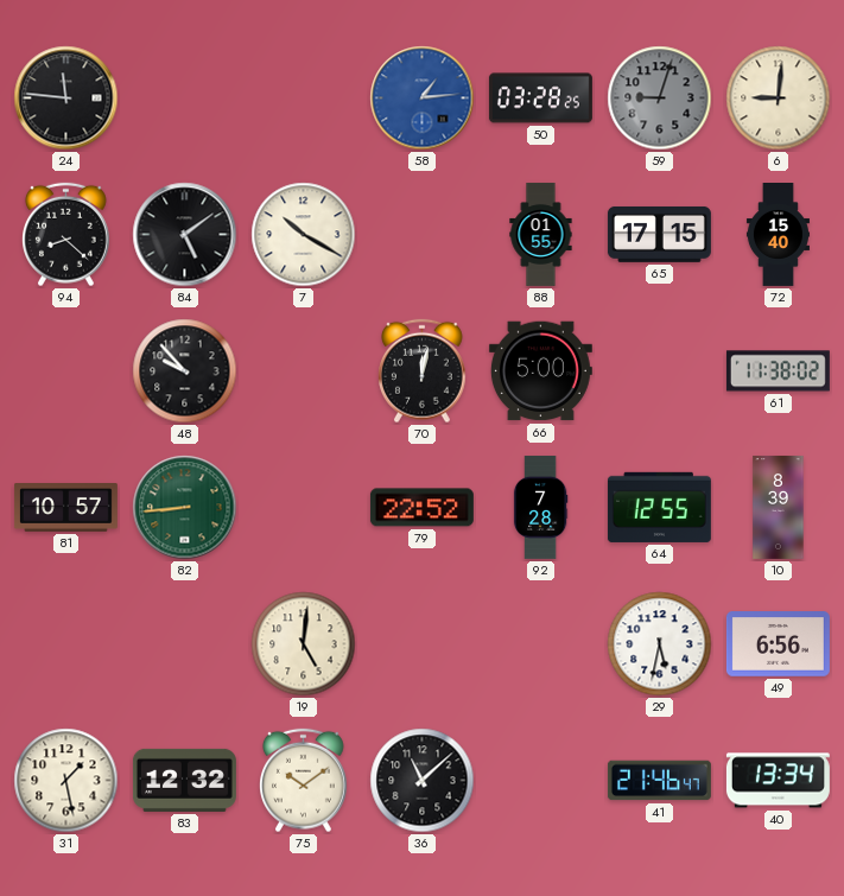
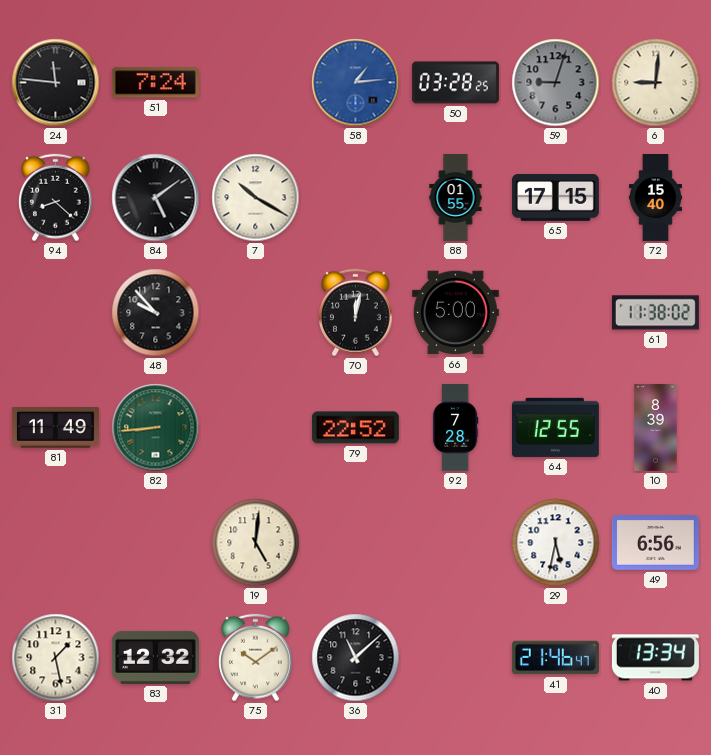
51: none -> 7:24
81: 10:57 -> 11:49
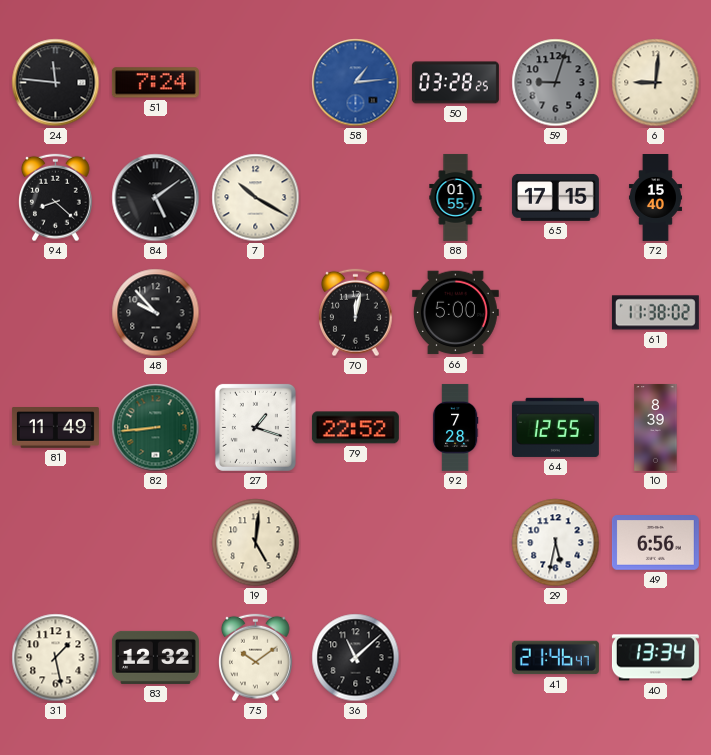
27: none -> 1:18
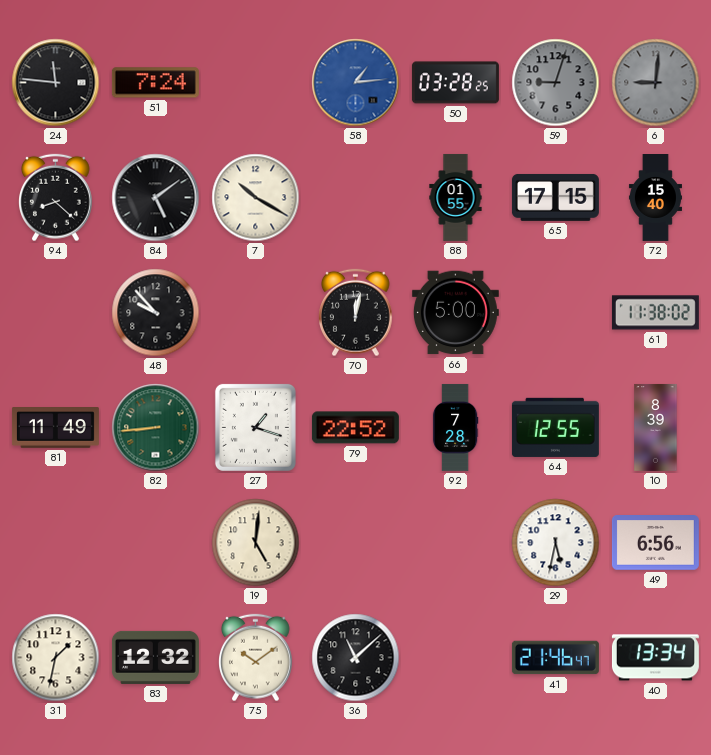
6 dial: cream -> grey
31: 1:28 -> 1:32
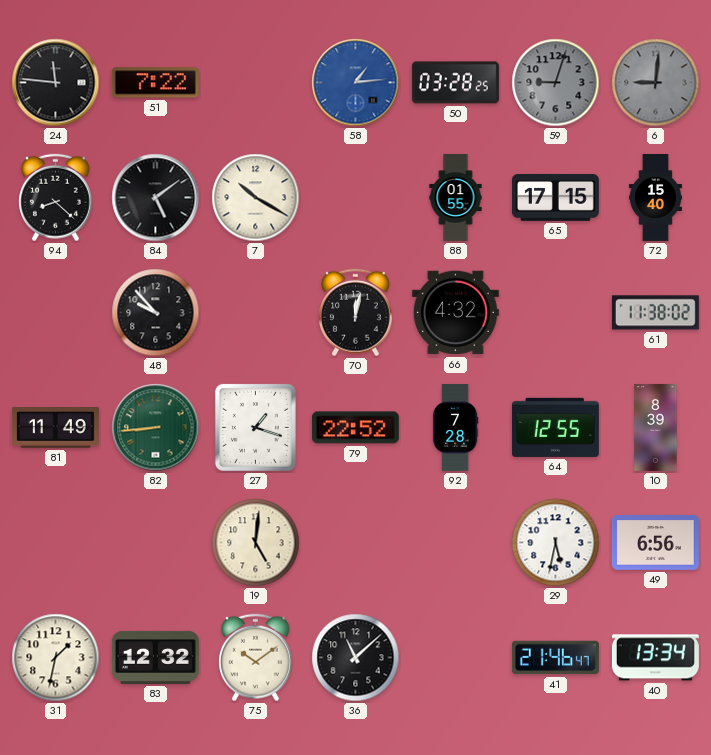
51: 7:24 -> 7:22
66: 5:00 -> 4:32
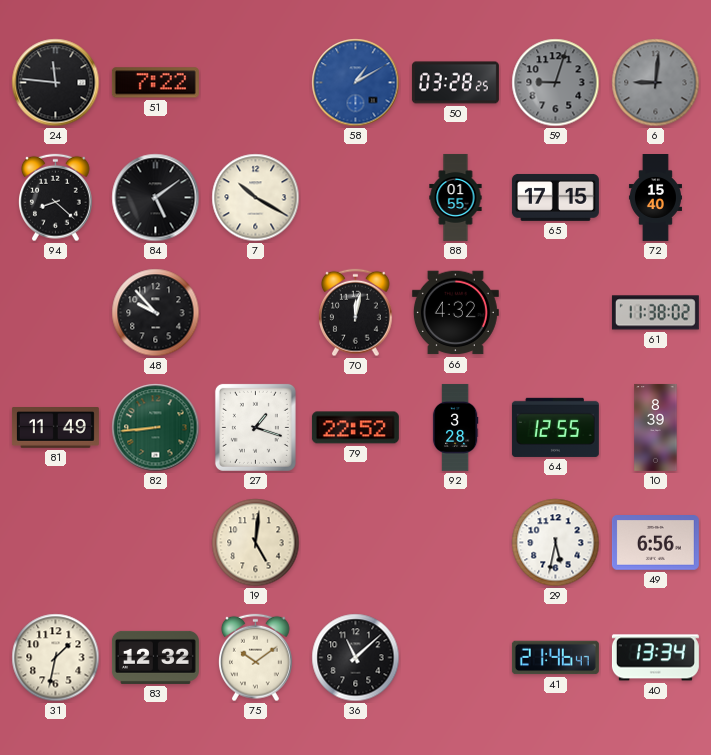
58: 1:14 -> 1:10
92: 7:28 -> 3:28
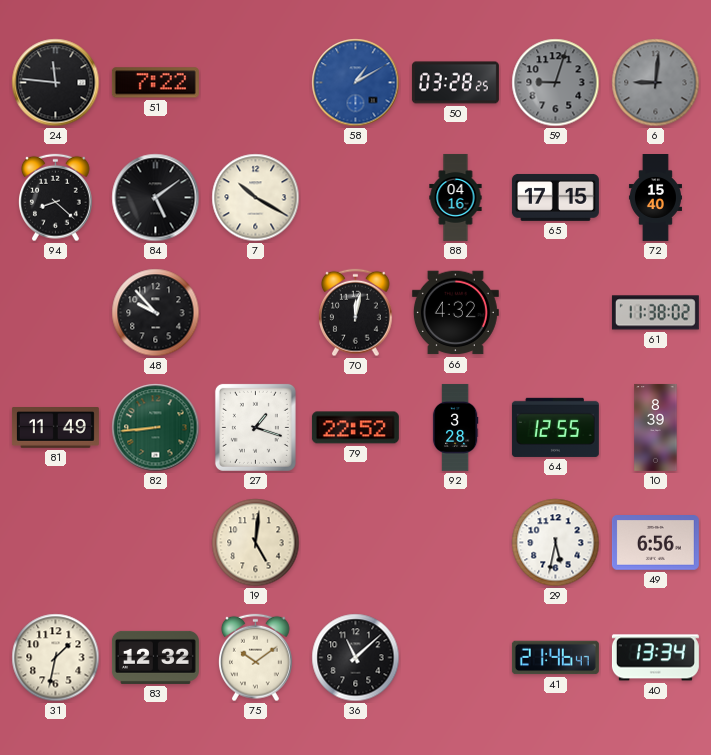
88: 01:55 -> 04:16
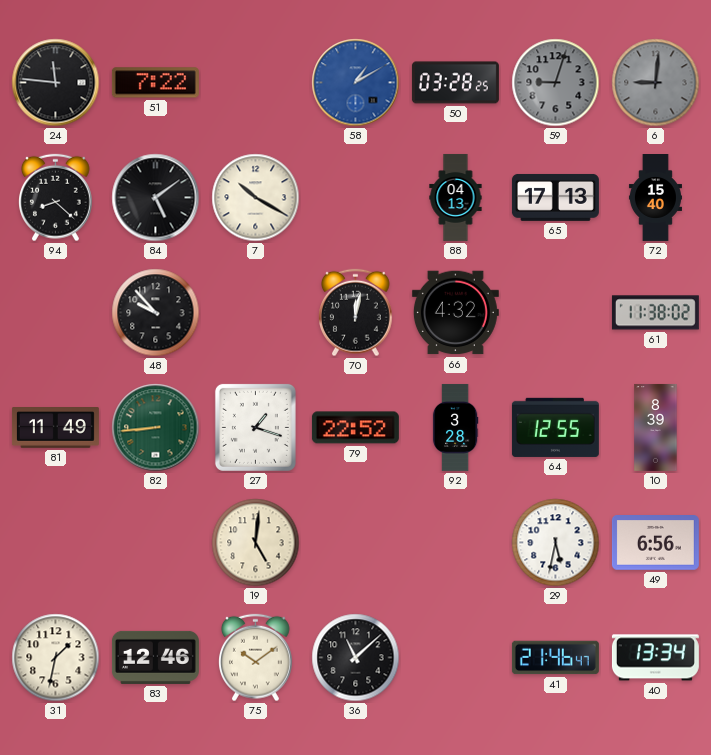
88: 04:16 -> 04:13
65: 17:15 -> 17:13
83: 12:32 -> 12:46
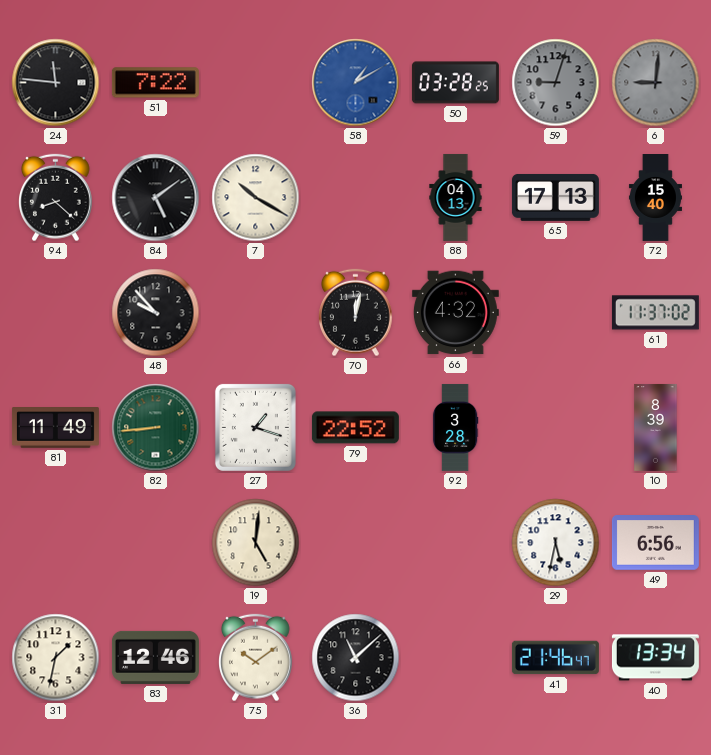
61: 11:38 -> 11:37
64: 12:55 -> none
